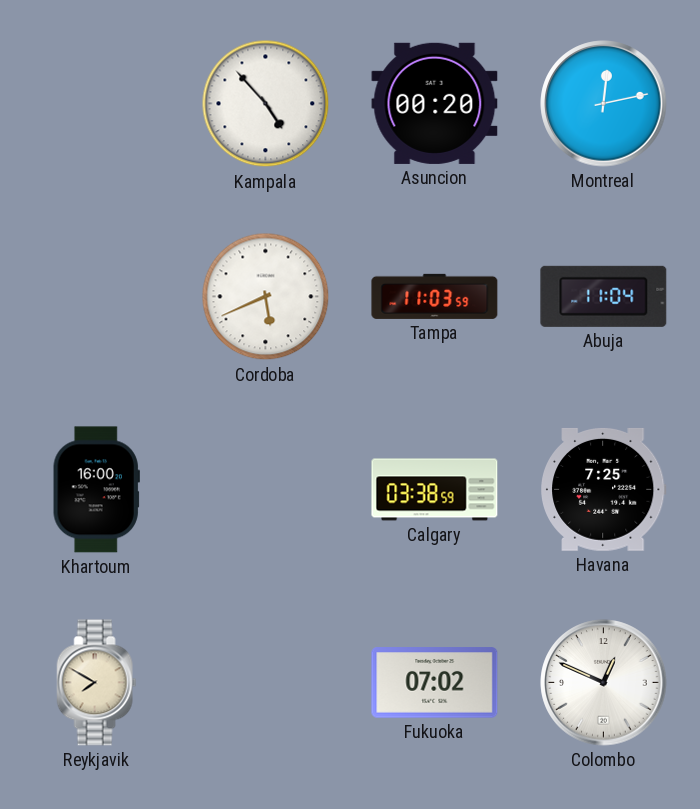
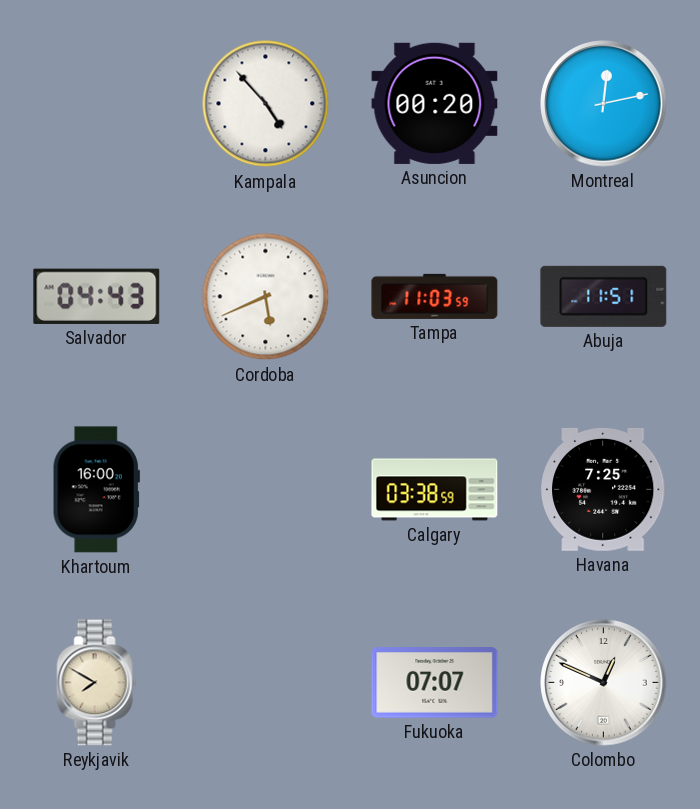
Salvador: none -> 04:43
Abuja: 11:04 -> 11:51
Fukuoka: 07:02 -> 07:07
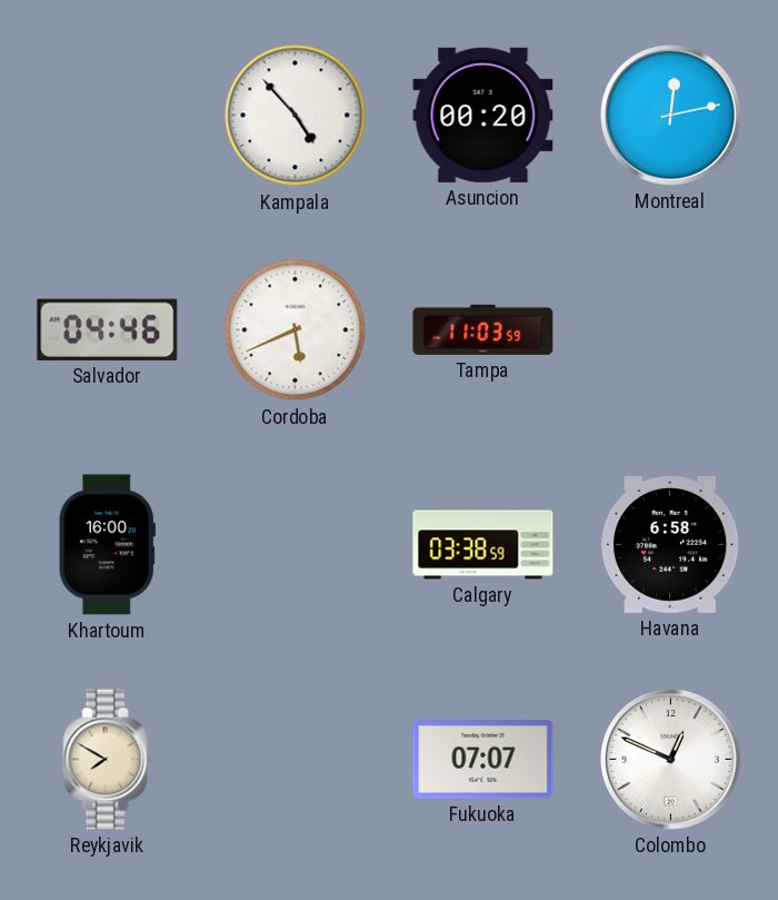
Salvador: 04:43 -> 04:46
Abuja: 11:51 -> none
Havana: 7:25 -> 6:58
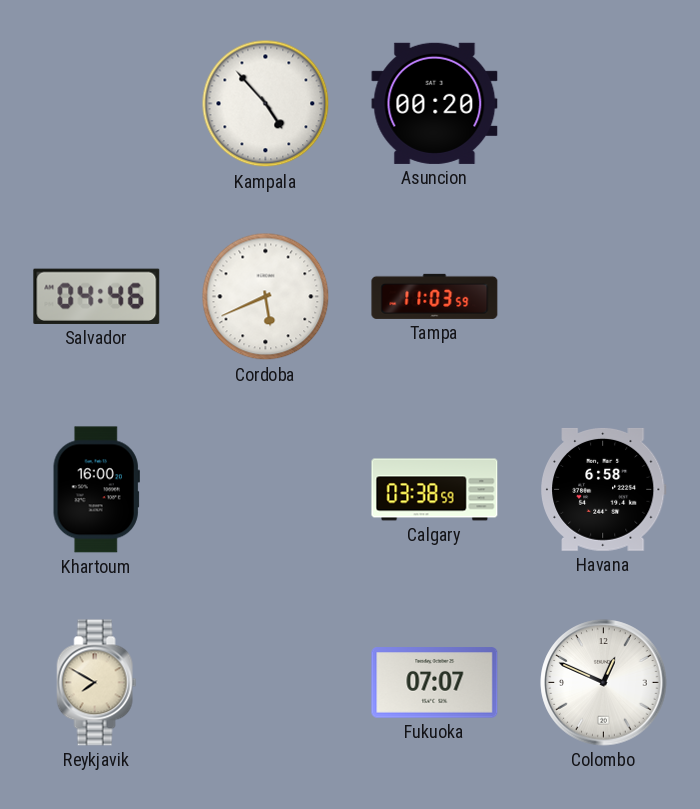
Montreal: 12:13 -> none
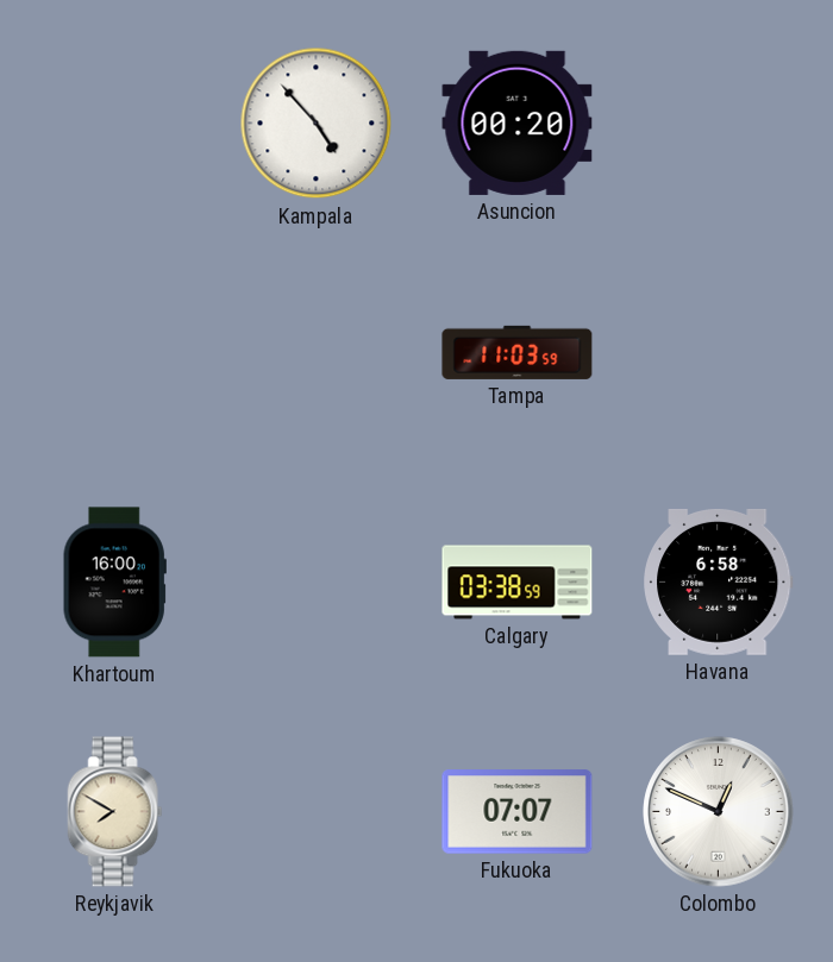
Salvador: 04:46 -> none
Cordoba: 5:41 -> none
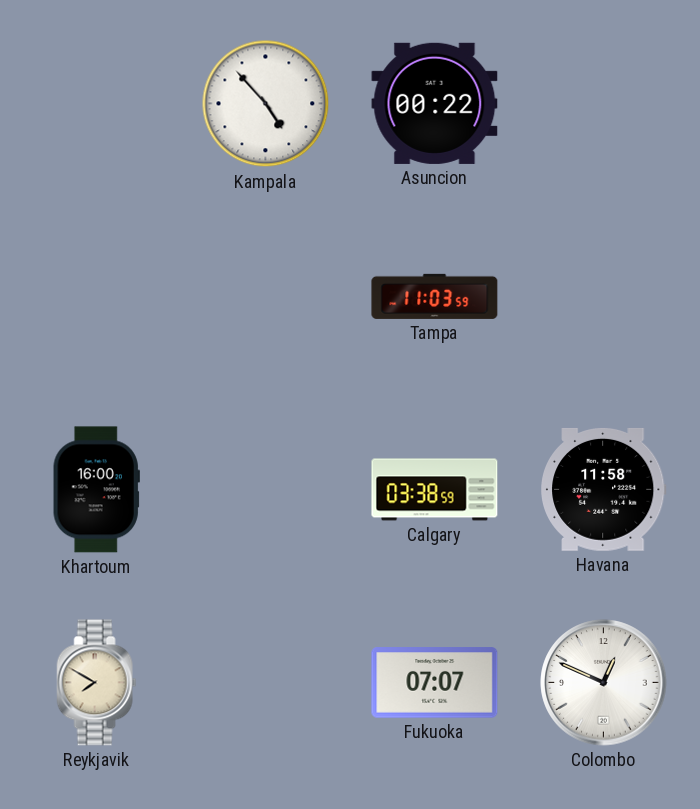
Asuncion: 00:20 -> 00:22
Havana: 6:58 -> 11:58
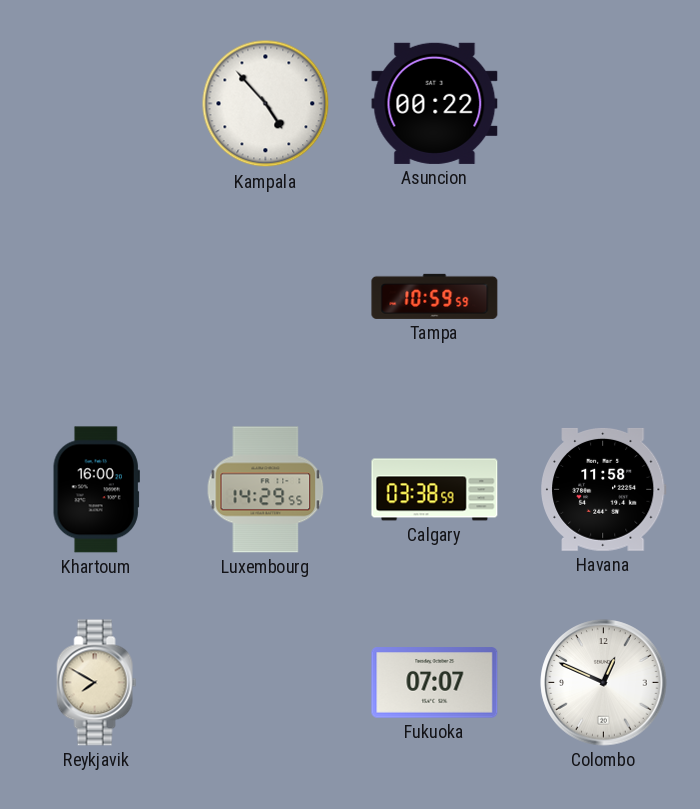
Tampa: 11:03 -> 10:59
Luxembourg: none -> 14:29
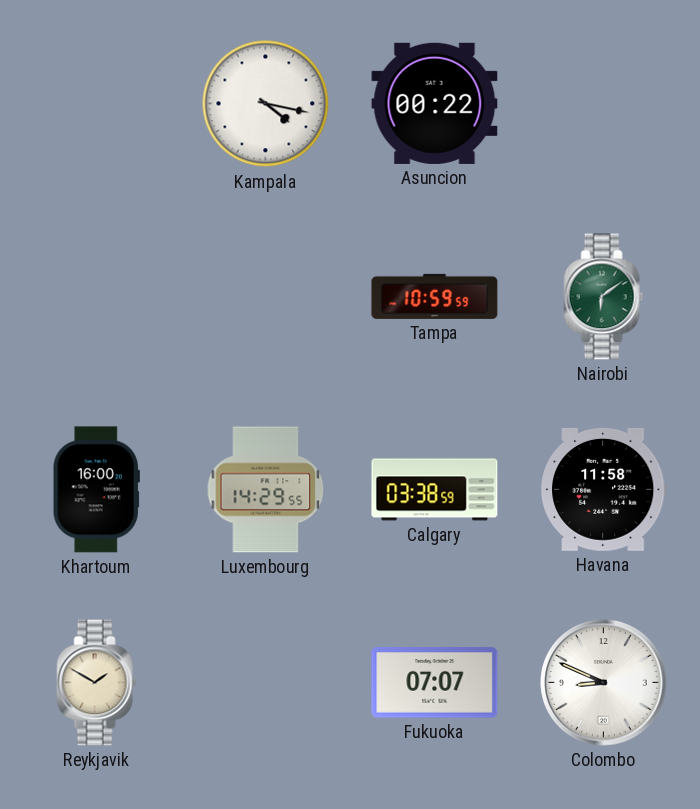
Kampala: 4:53 -> 4:17
Nairobi: none -> 6:09
Reykjavik: 7:50 -> 1:50
Colombo: 12:49 -> 8:49
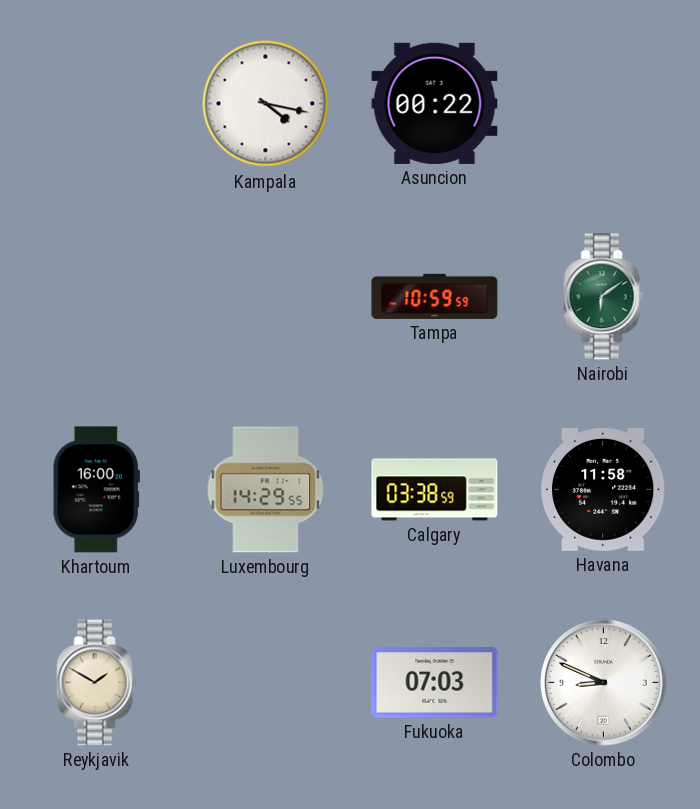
Fukuoka: 07:07 -> 07:03
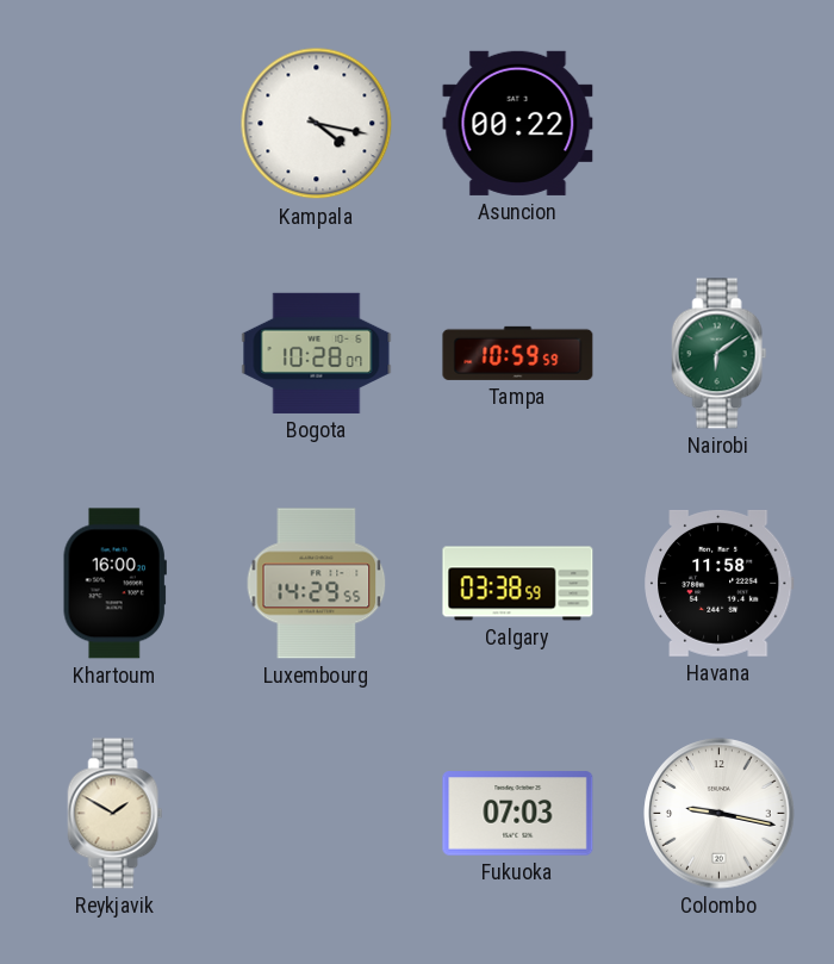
Bogota: none -> 10:28
Colombo: 8:49 -> 9:17
